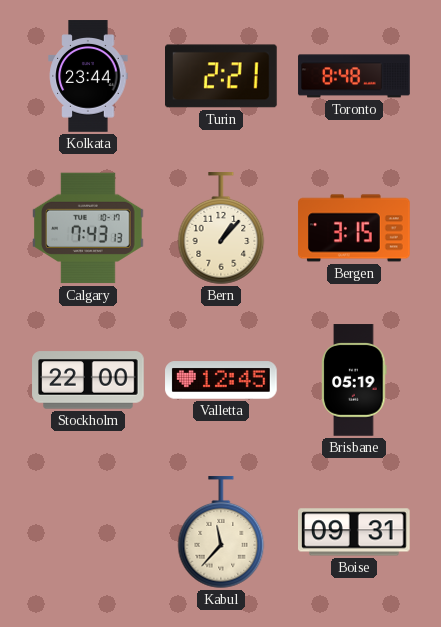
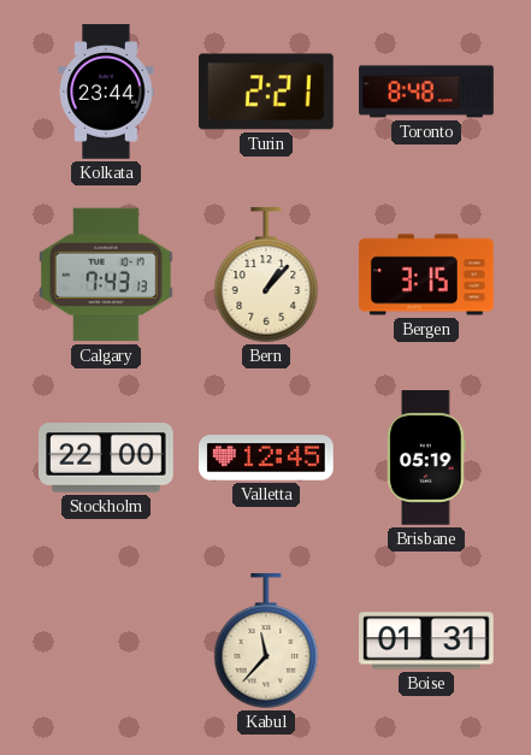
Boise: 09:31 -> 01:31
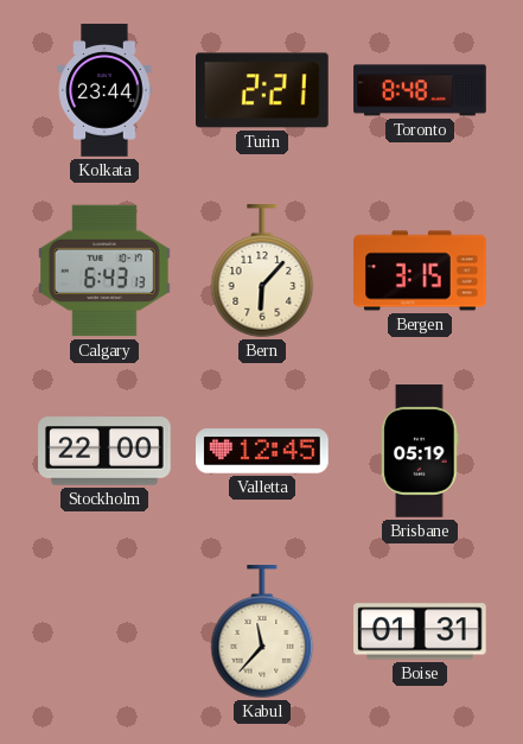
Calgary: 7:43 -> 6:43
Bern: 1:07 -> 6:07
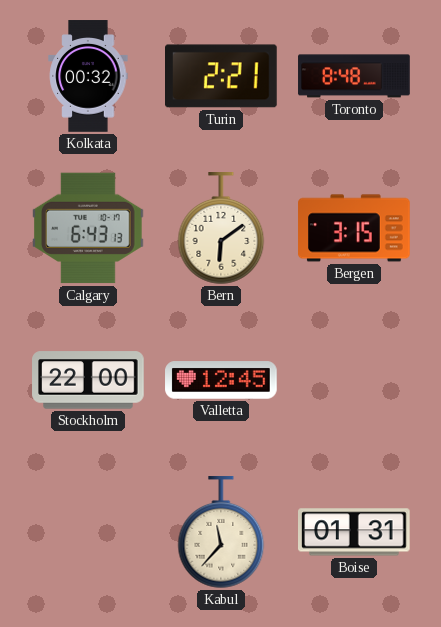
Kolkata: 23:44 -> 00:32
Bern: 6:07 -> 6:09
Brisbane: 05:19 -> none
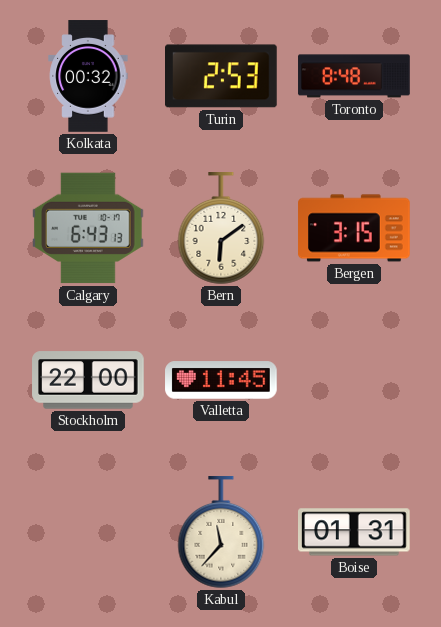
Turin: 2:21 -> 2:53
Valletta: 12:45 -> 11:45
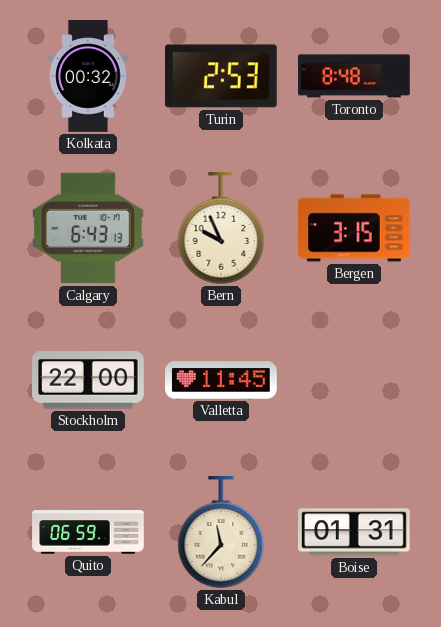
Bern: 6:09 -> 9:56
Quito: none -> 06:59
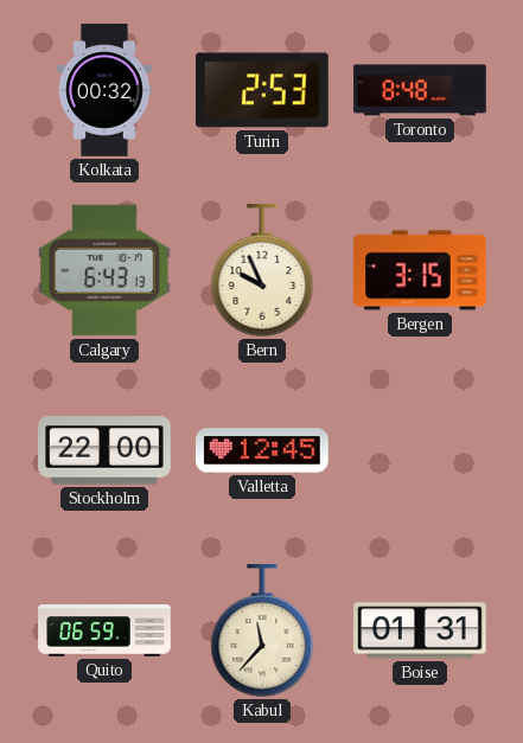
Valletta: 11:45 -> 12:45
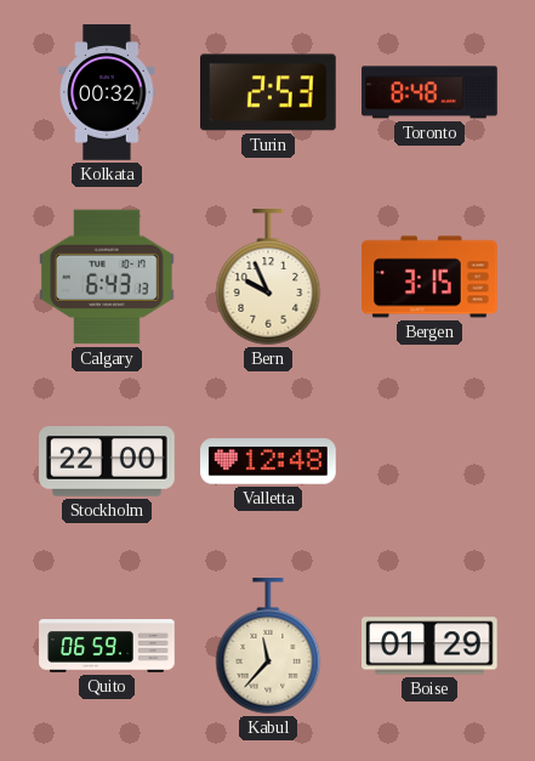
Valletta: 12:45 -> 12:48
Boise: 01:31 -> 01:29
